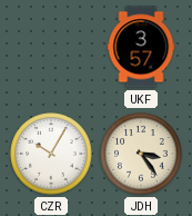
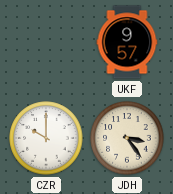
UKF: 3:57 -> 9:57
CZR: 10:05 -> 10:00
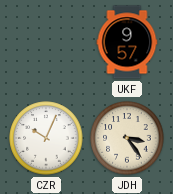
CZR: 10:00 -> 10:04
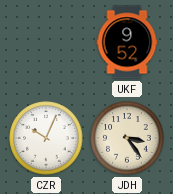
UKF: 9:57 -> 9:52
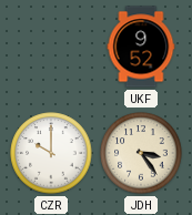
CZR: 10:04 -> 10:00
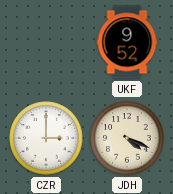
CZR: 10:00 -> 3:00
JDH: 3:24 -> 4:19
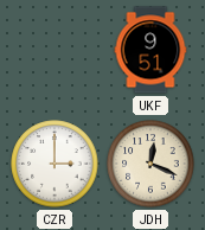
UKF: 9:52 -> 9:51
JDH: 4:19 -> 12:19
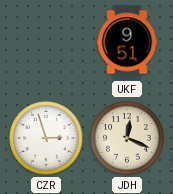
CZR: 3:00 -> 2:57
